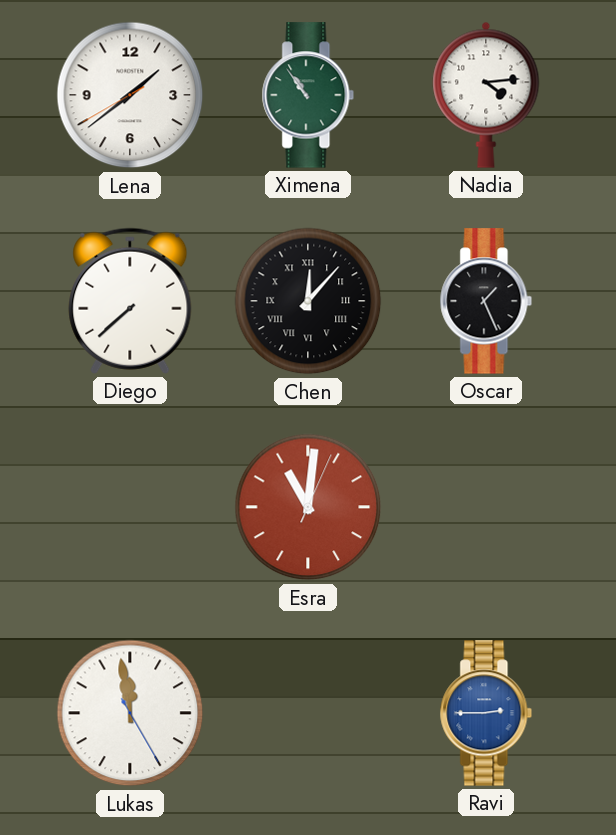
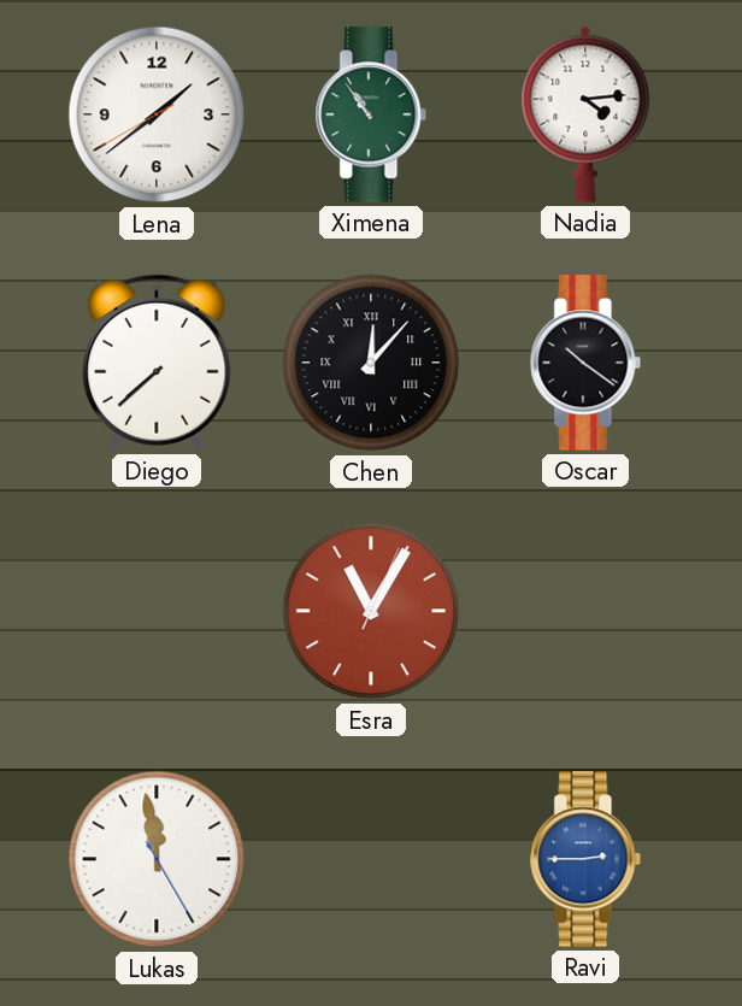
Oscar: 1:26 -> 10:21
Esra: 11:01 -> 11:05
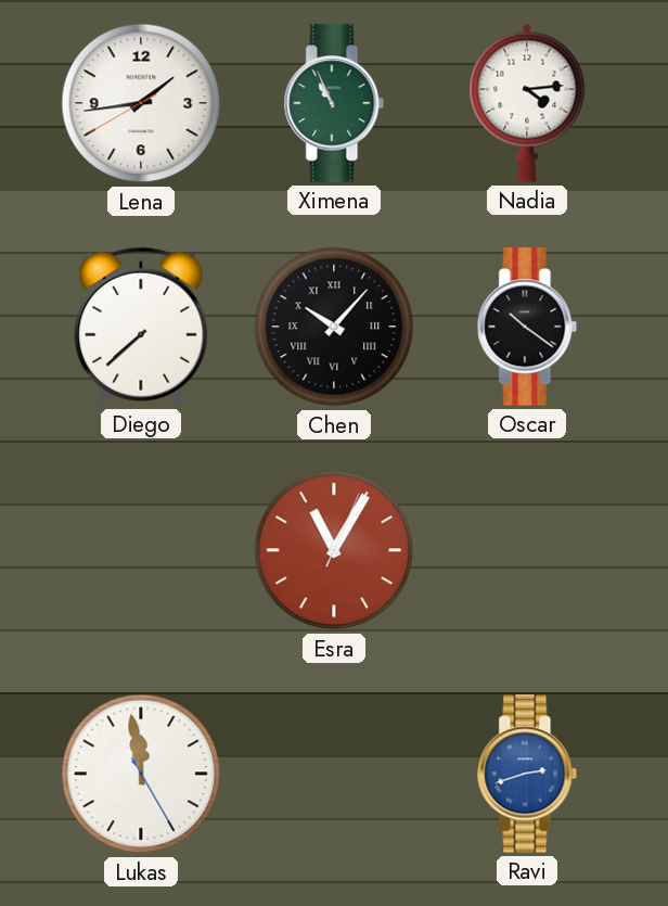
Lena: 1:38 -> 1:43
Ximena: 10:54 -> 10:56
Chen: 12:07 -> 10:07
Ravi: 2:45 -> 2:42
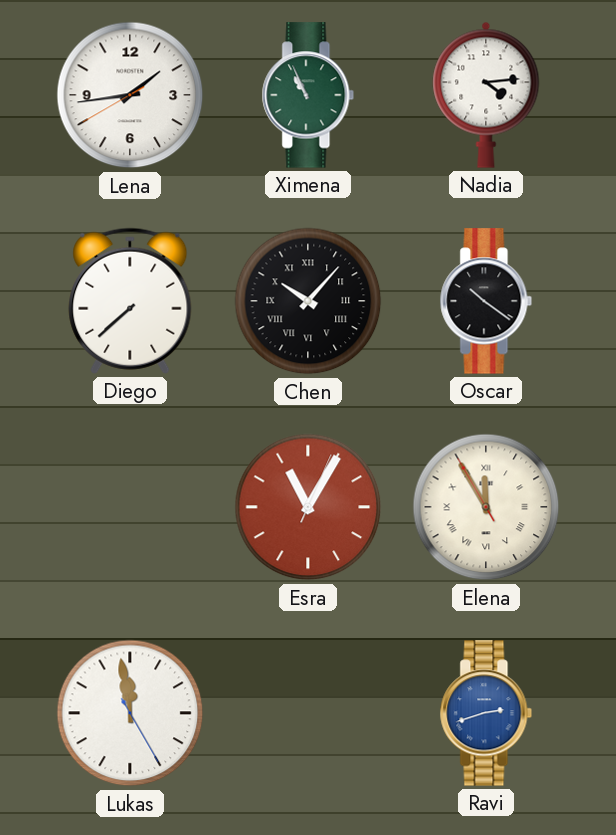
Elena: none -> 11:54
